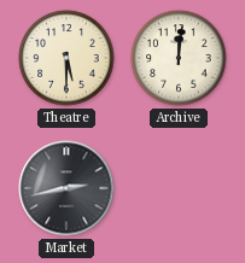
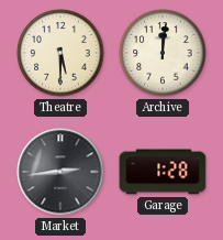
Market: 2:43 -> 2:44
Garage: none -> 1:28
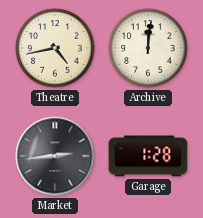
Theatre: 5:30 -> 4:43
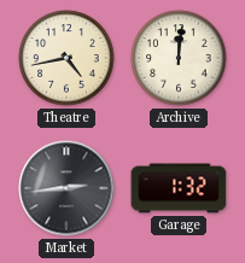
Garage: 1:28 -> 1:32
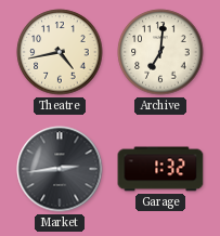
Archive: 12:01 -> 7:01
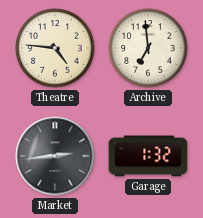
Theatre: 4:43 -> 4:46
Archive: 7:01 -> 6:59
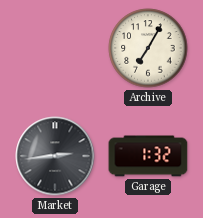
Theatre: 4:46 -> none
Archive: 6:59 -> 7:05
